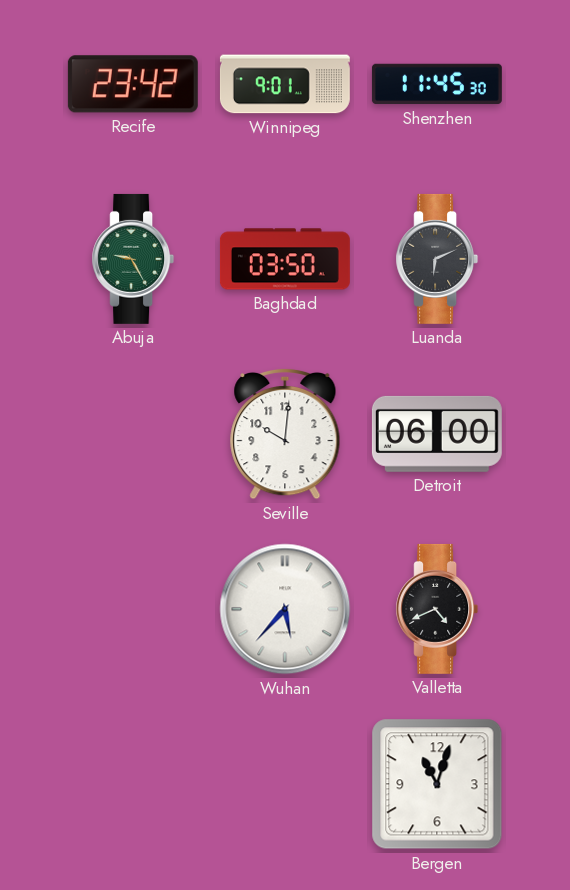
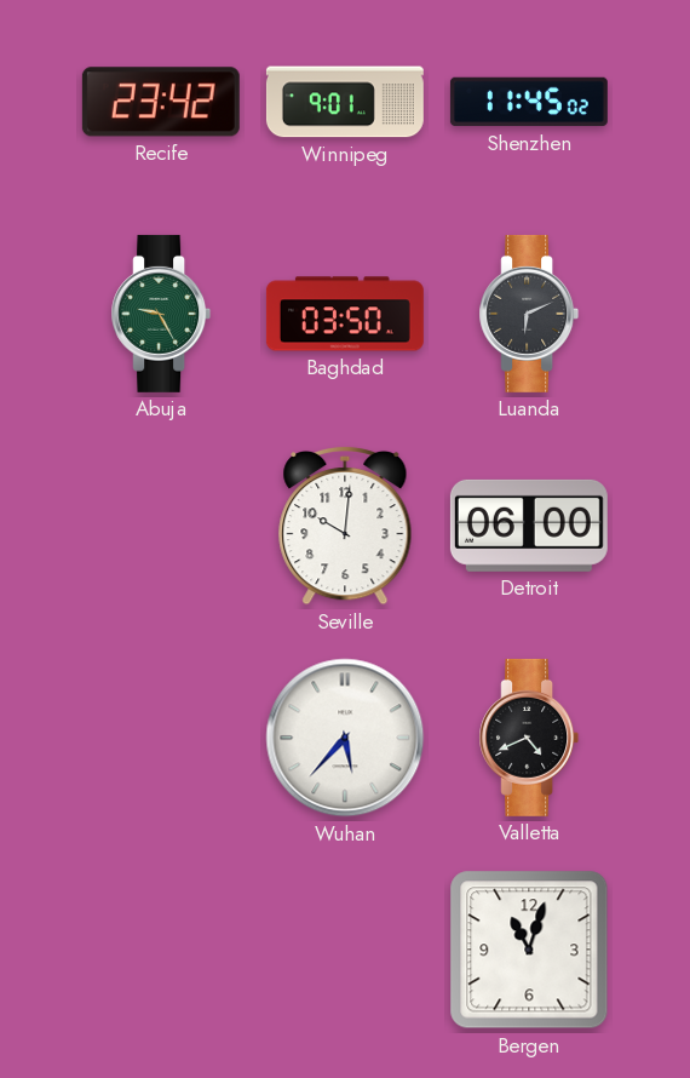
Shenzhen: 11:45:30 -> 11:45:02
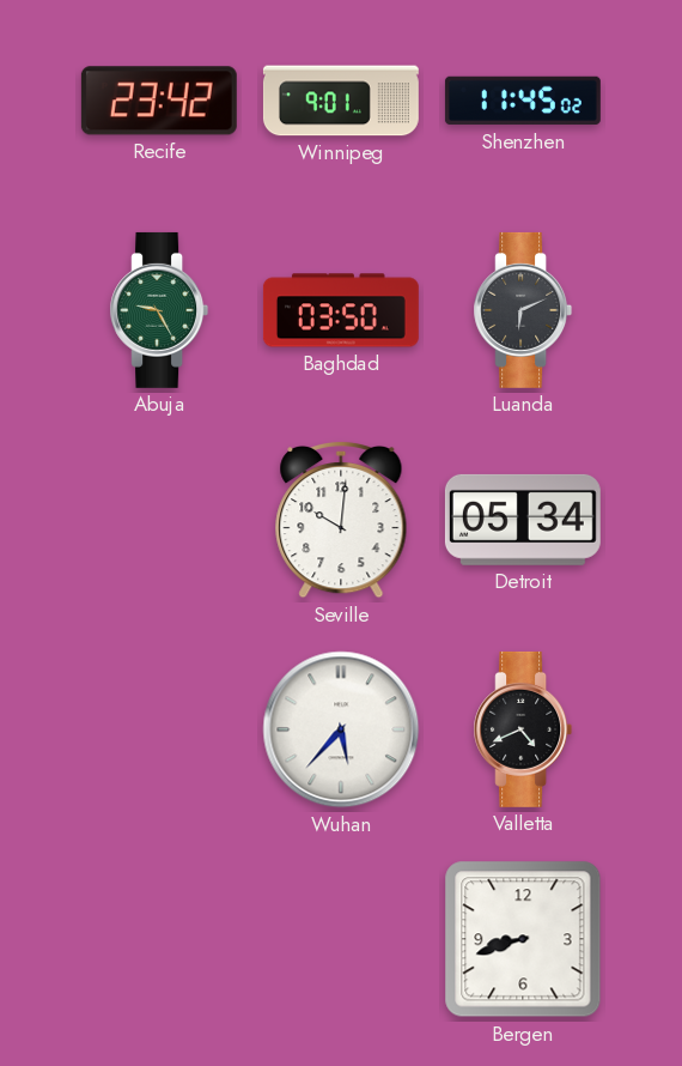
Detroit: 06:00 -> 05:34
Bergen: 11:03 -> 8:42
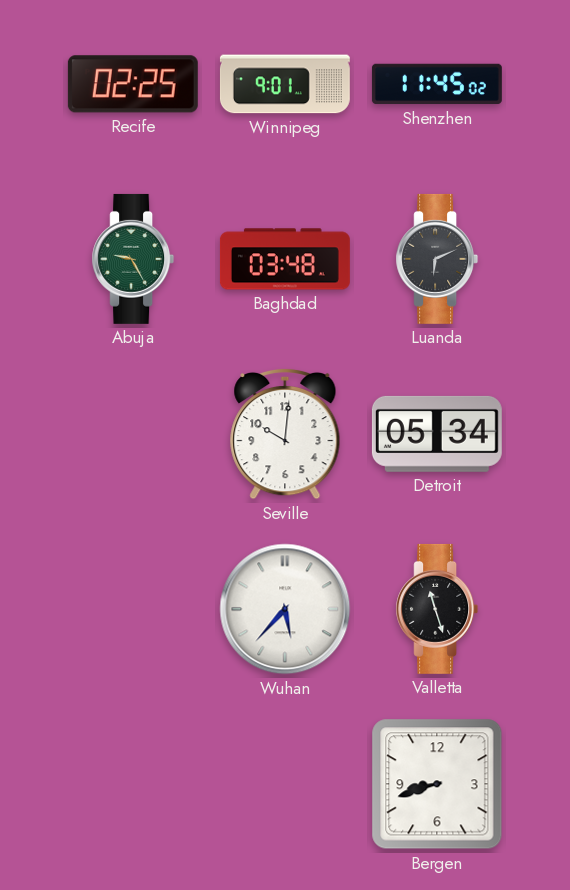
Recife: 23:42 -> 02:25
Baghdad: 03:50 -> 03:48
Valletta: 4:41 -> 11:27
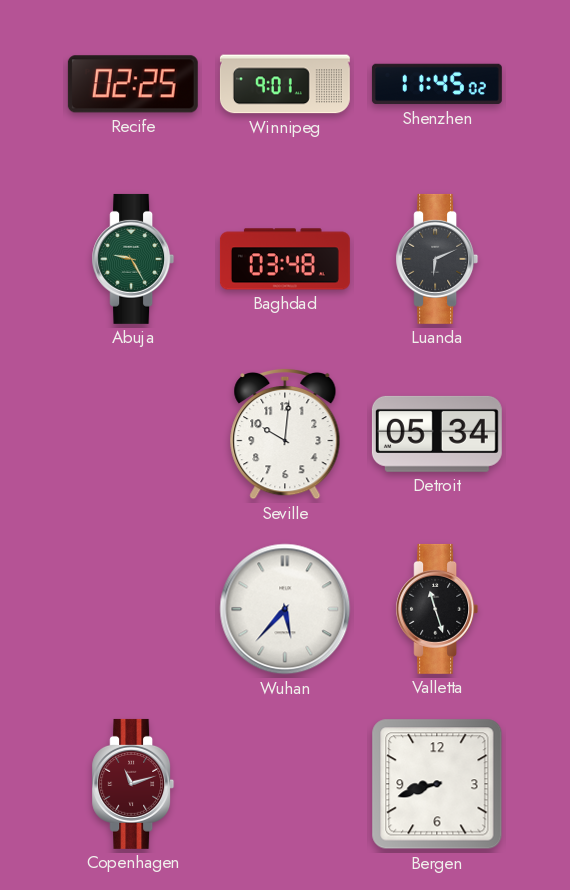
Copenhagen: none -> 11:12
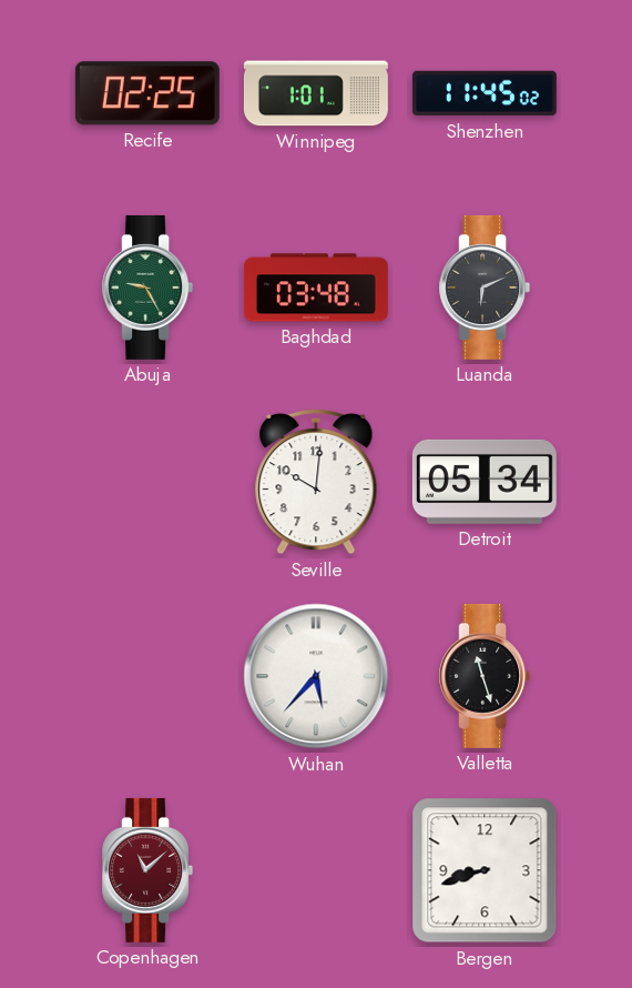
Winnipeg: 9:01 -> 1:01
Copenhagen: 11:12 -> 11:08
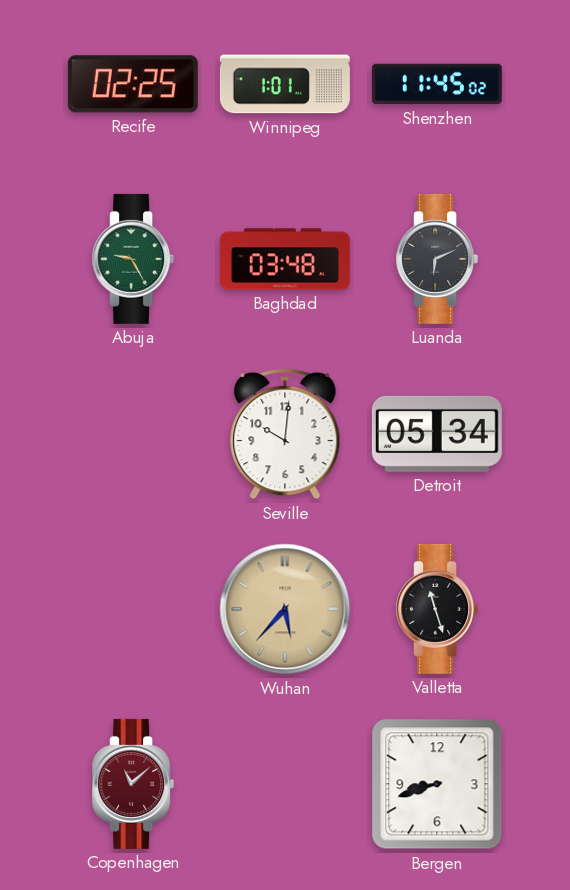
Wuhan dial: white -> champagne
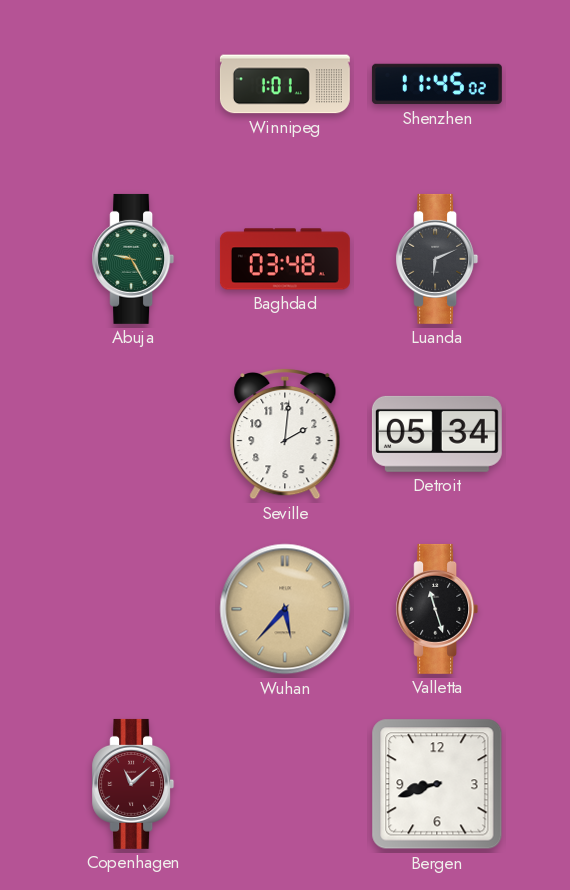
Recife: 02:25 -> none
Seville: 10:01 -> 2:01
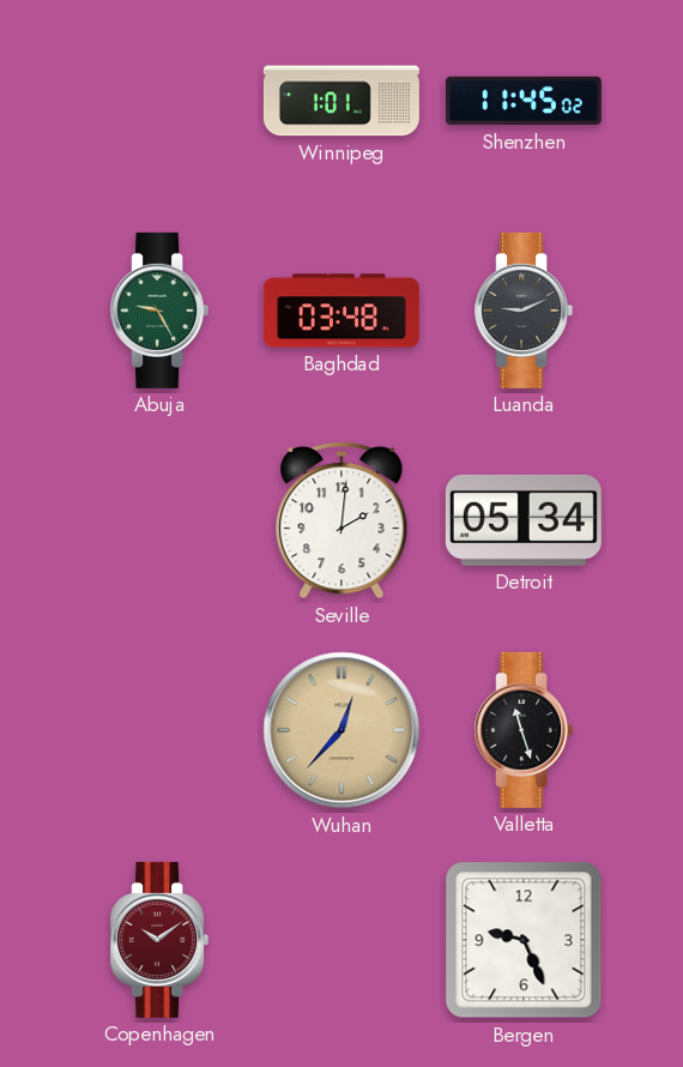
Luanda: 6:11 -> 9:11
Wuhan: 5:37 -> 12:37
Copenhagen: 11:08 -> 10:09
Bergen: 8:42 -> 9:26
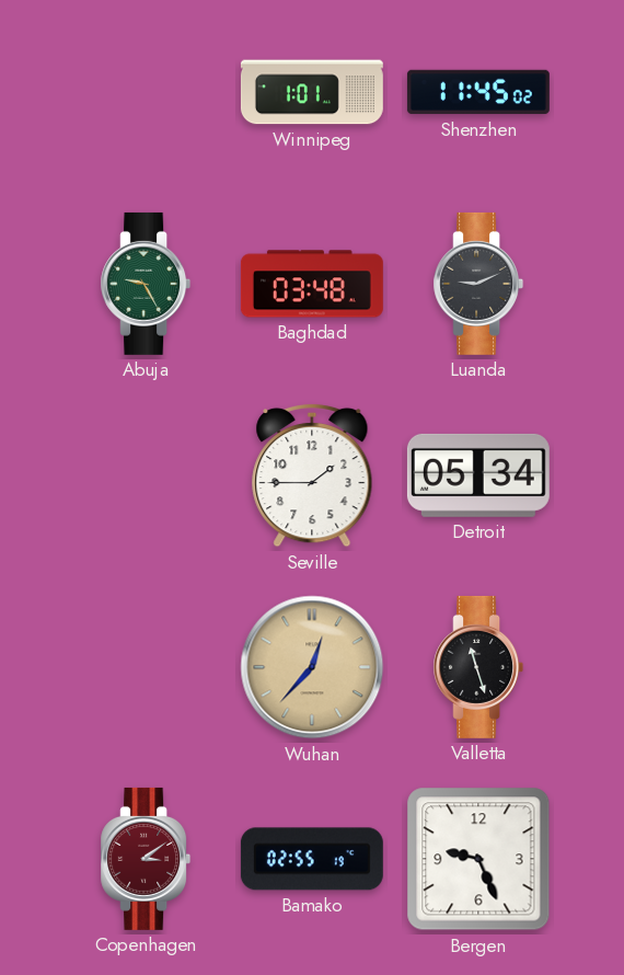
Seville: 2:01 -> 1:45
Copenhagen: 10:09 -> 3:09
Bamako: none -> 02:55
